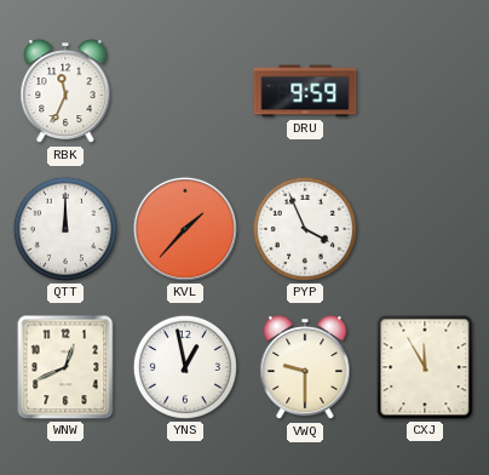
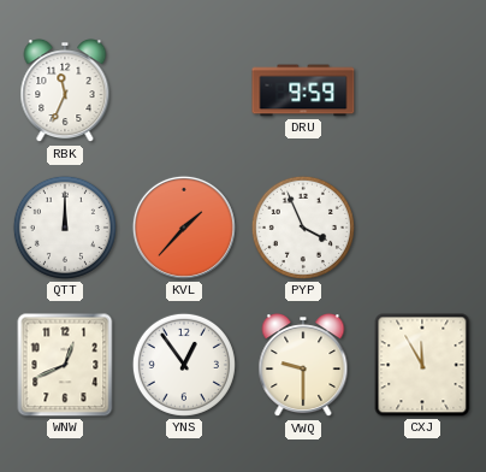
YNS: 12:58 -> 12:54
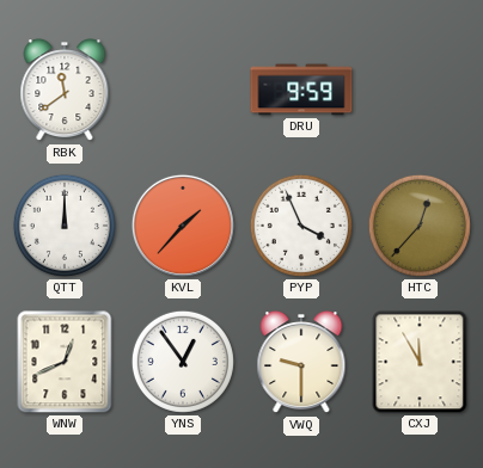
RBK: 11:34 -> 11:39
HTC: none -> 12:37
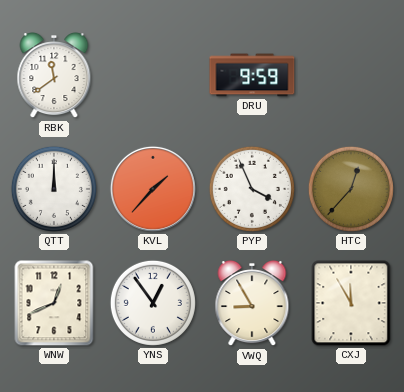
VWQ: 9:30 -> 8:55
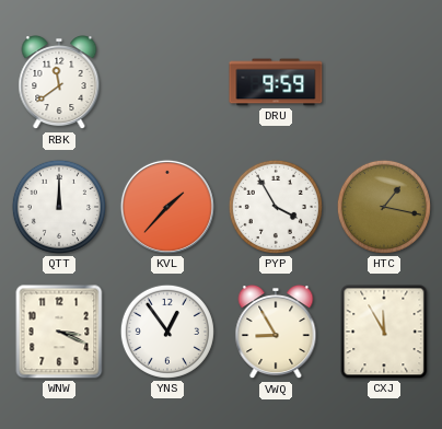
PYP: 3:56 -> 3:55
HTC: 12:37 -> 1:17
WNW: 12:41 -> 3:19
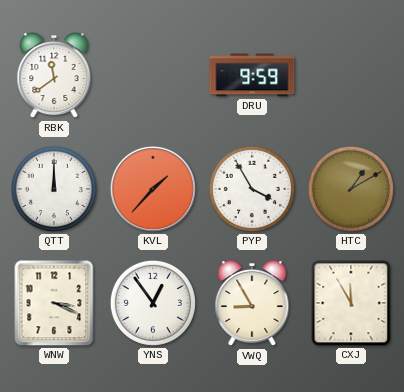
HTC: 1:17 -> 1:10
